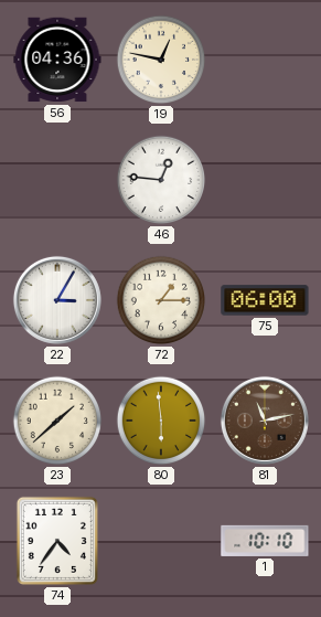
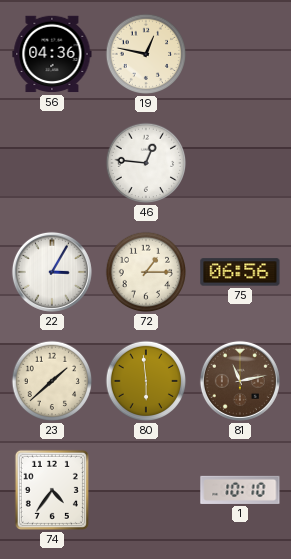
75: 06:00 -> 06:56
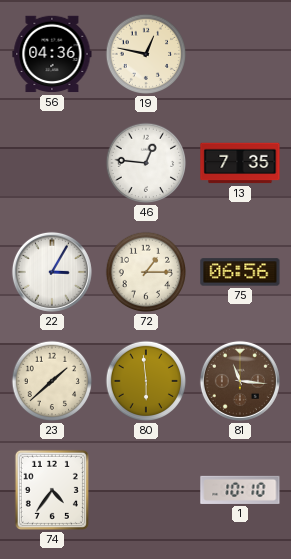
13: none -> 7:35
81: 11:13 -> 11:16
